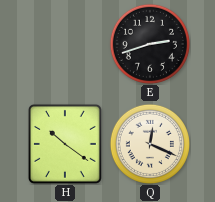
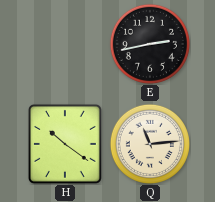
E: 2:42 -> 2:43
Q: 12:19 -> 11:14
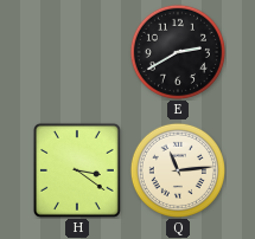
E: 2:43 -> 2:40
H: 10:21 -> 3:21
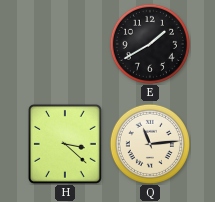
E: 2:40 -> 1:40
H: 3:21 -> 3:22
